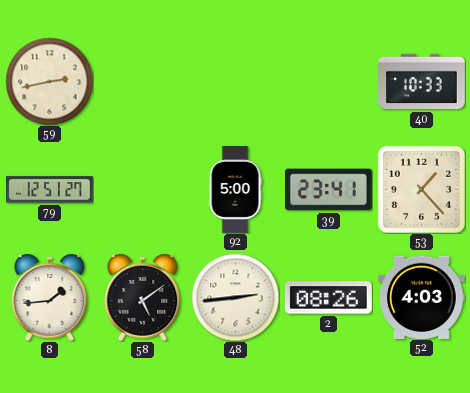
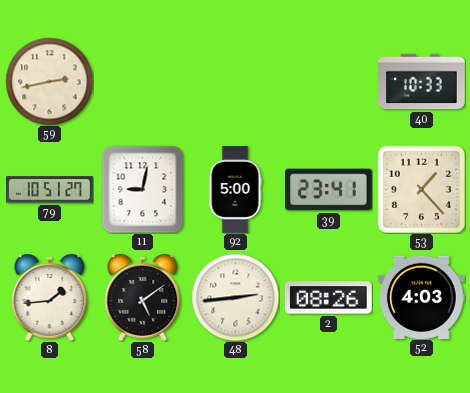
79: 12:51 -> 10:51
11: none -> 9:02
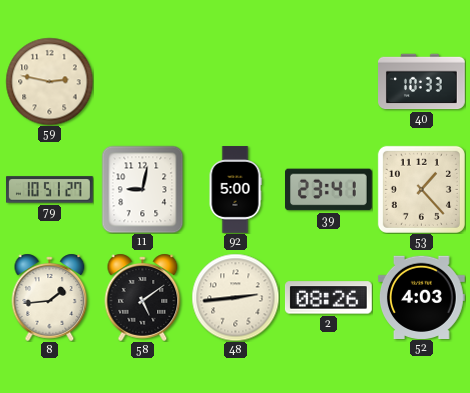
59: 2:43 -> 2:47
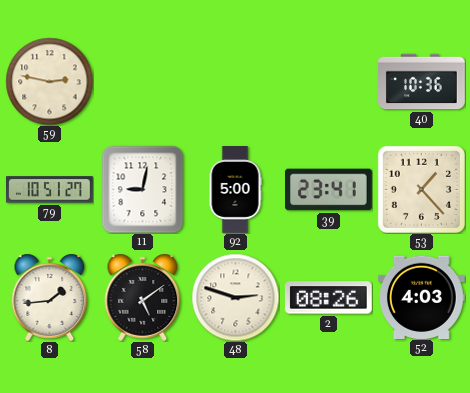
40: 10:33 -> 10:36
48: 2:44 -> 2:48
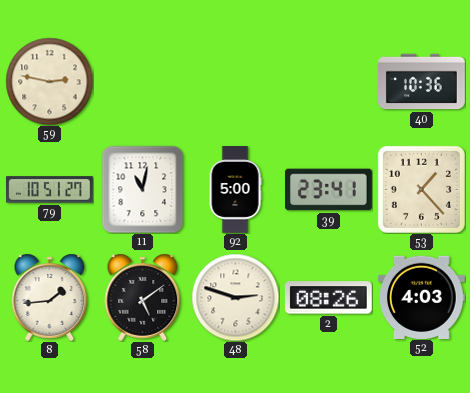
11: 9:02 -> 11:02
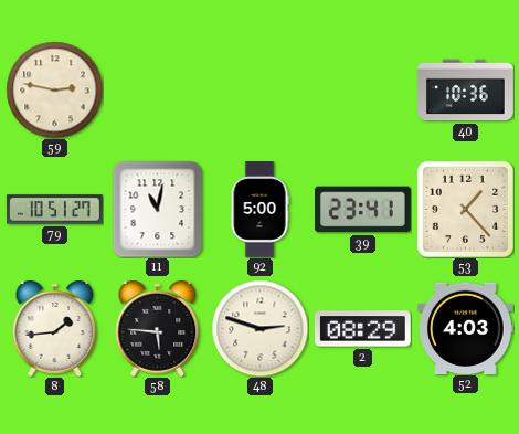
58: 5:09 -> 5:46
2: 08:26 -> 08:29
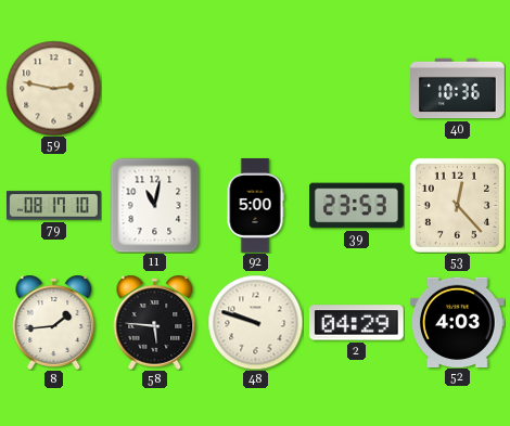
79: 10:51 -> 08:17
39: 23:41 -> 23:53
53: 1:23 -> 12:23
48: 2:48 -> 9:48
2: 08:29 -> 04:29
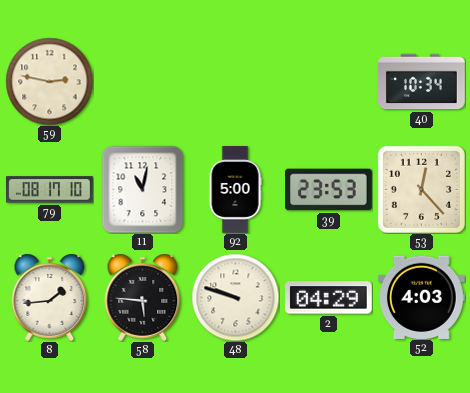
40: 10:36 -> 10:34
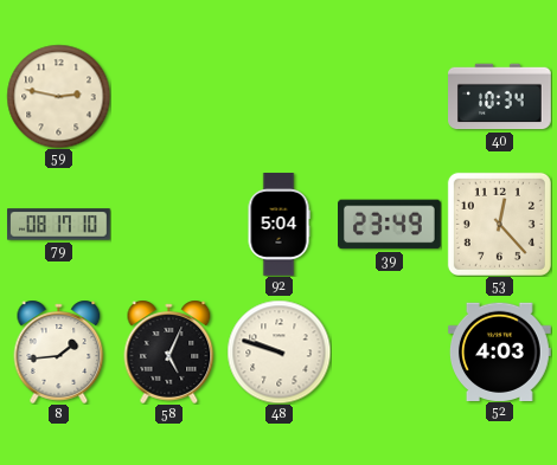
11: 11:02 -> none
92: 5:00 -> 5:04
39: 23:53 -> 23:49
58: 5:46 -> 5:04
2: 04:29 -> none
